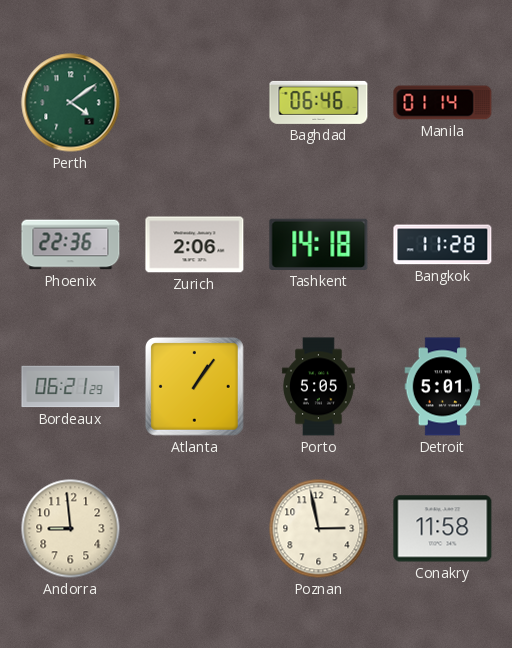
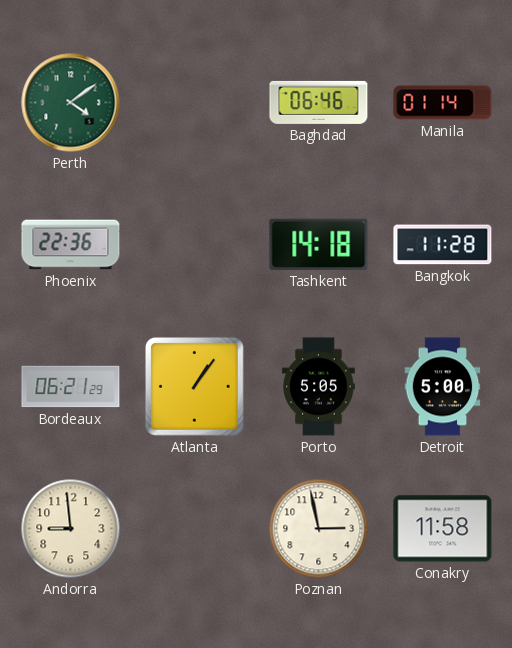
Zurich: 2:06 -> none
Detroit: 5:01 -> 5:00
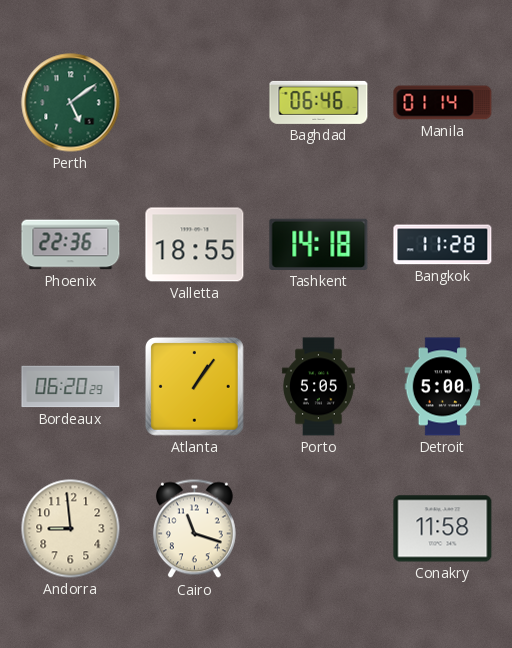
Perth: 4:09 -> 5:09
Valletta: none -> 18:55
Bordeaux: 06:21 -> 06:20
Cairo: none -> 11:18
Poznan: 2:58 -> none
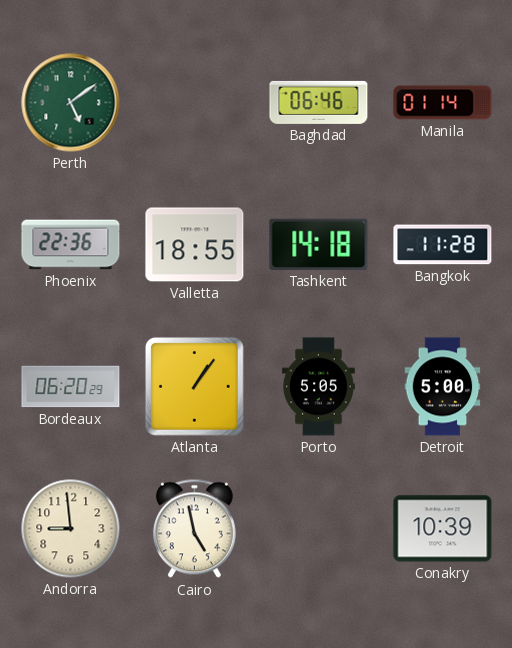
Cairo: 11:18 -> 4:58
Conakry: 11:58 -> 10:39
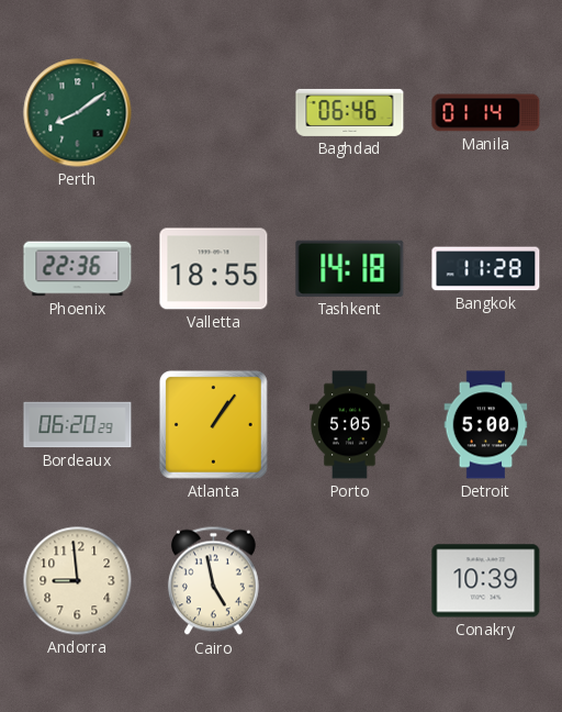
Perth: 5:09 -> 8:09
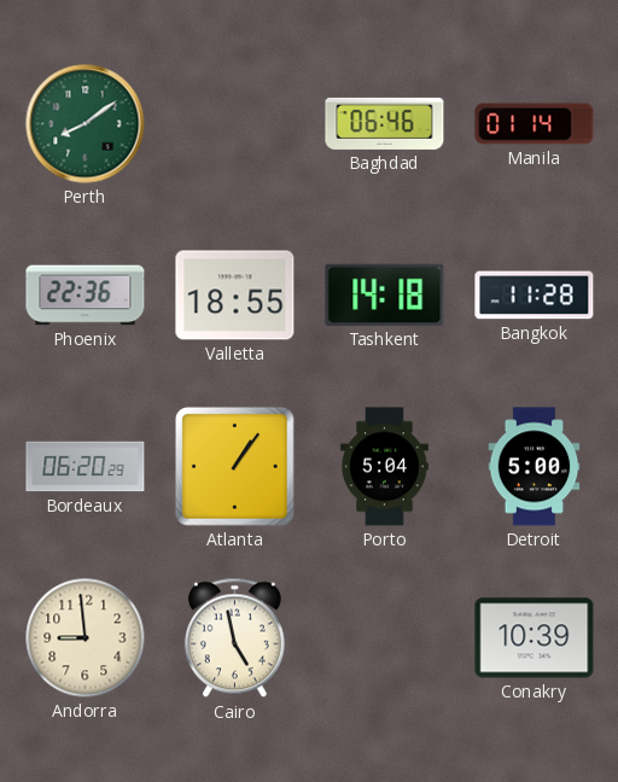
Porto: 5:05 -> 5:04
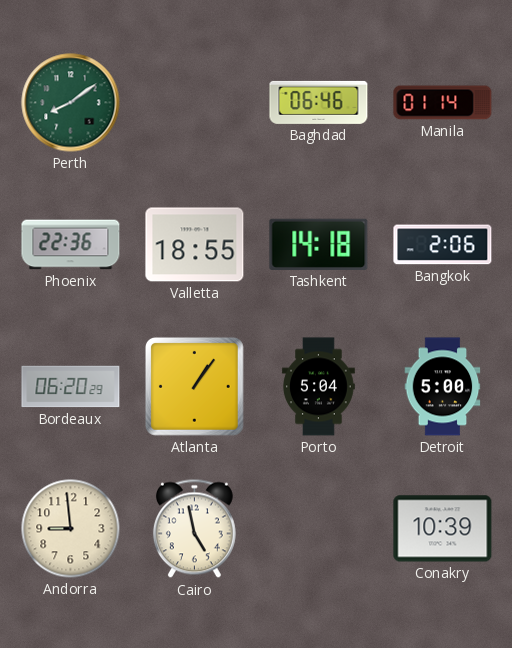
Bangkok: 11:28 -> 2:06
